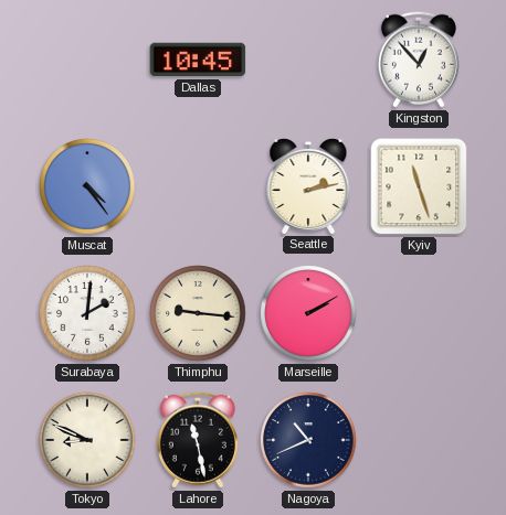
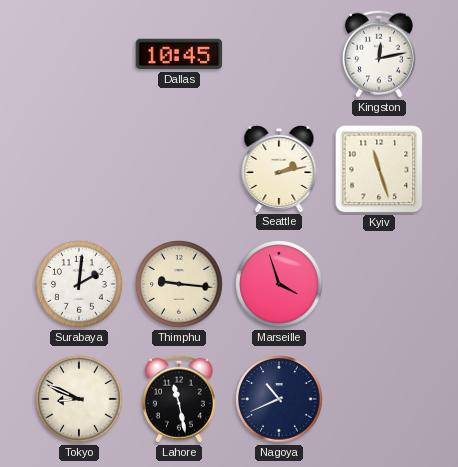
Kingston: 12:53 -> 12:13
Muscat: 4:24 -> none
Marseille: 2:10 -> 3:57
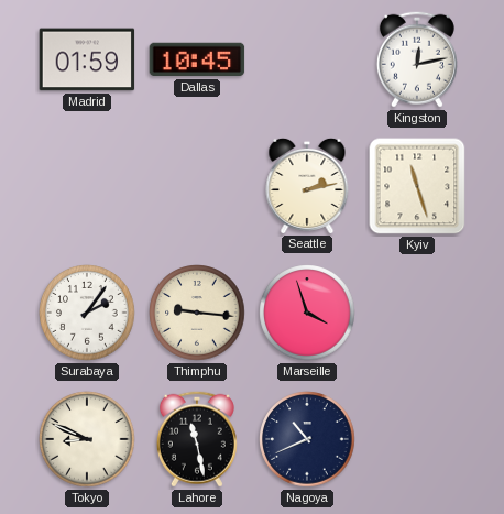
Madrid: none -> 01:59
Surabaya: 2:01 -> 2:06
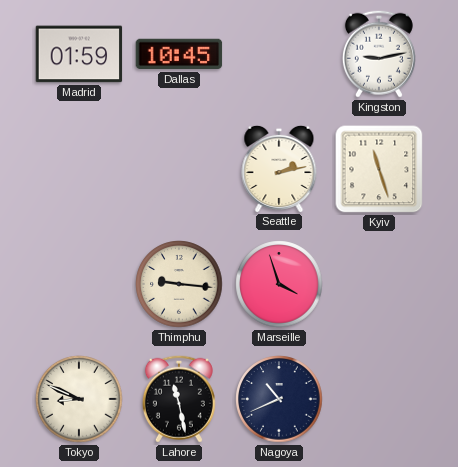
Kingston: 12:13 -> 9:13
Surabaya: 2:06 -> none
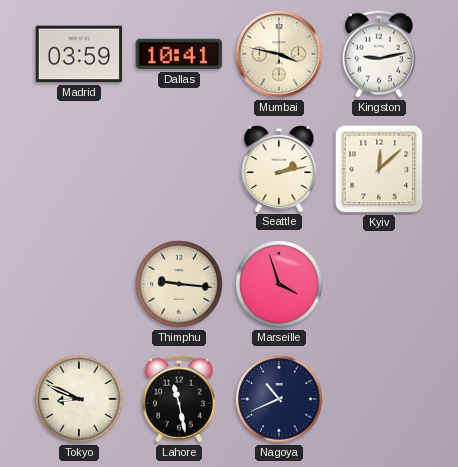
Madrid: 01:59 -> 03:59
Dallas: 10:45 -> 10:41
Mumbai: none -> 3:47
Kyiv: 11:27 -> 12:08
